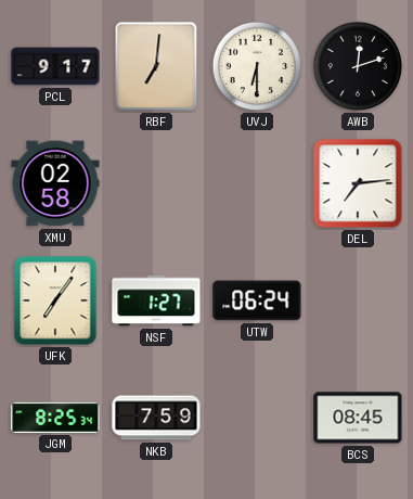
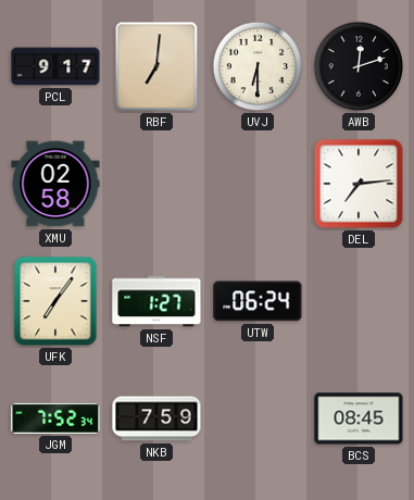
JGM: 8:25 -> 7:52
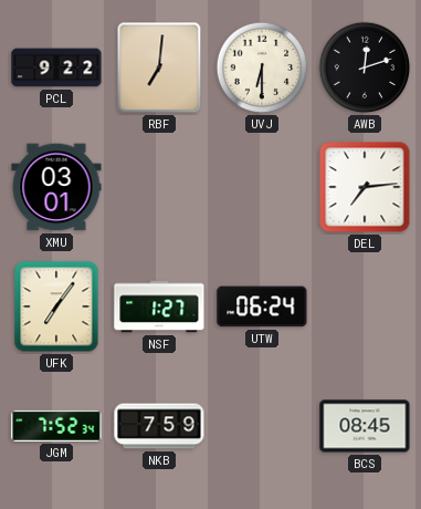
PCL: 9:17 -> 9:22
XMU: 02:58 -> 03:01
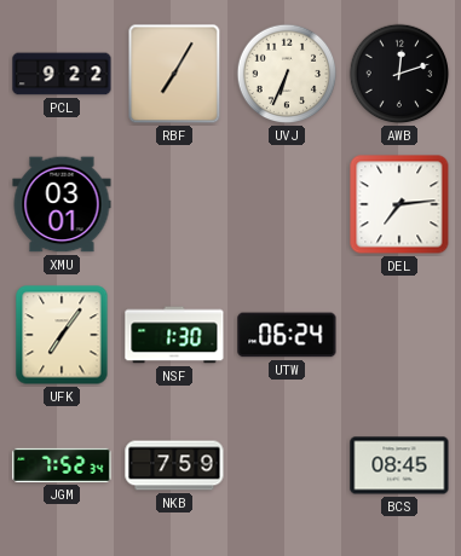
RBF: 7:01 -> 7:05
UVJ: 6:30 -> 6:34
NSF: 1:27 -> 1:30
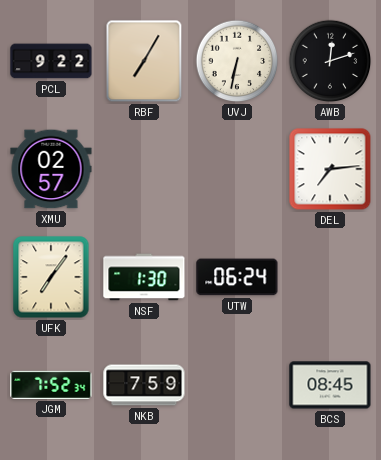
UVJ: 6:34 -> 6:32
XMU: 03:01 -> 02:57
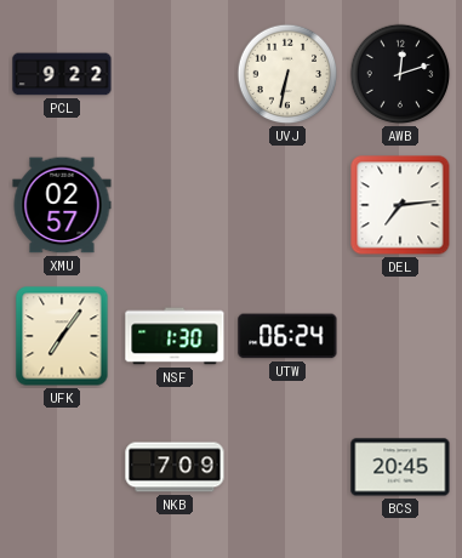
RBF: 7:05 -> none
JGM: 7:52 -> none
NKB: 7:59 -> 7:09
BCS: 08:45 -> 20:45
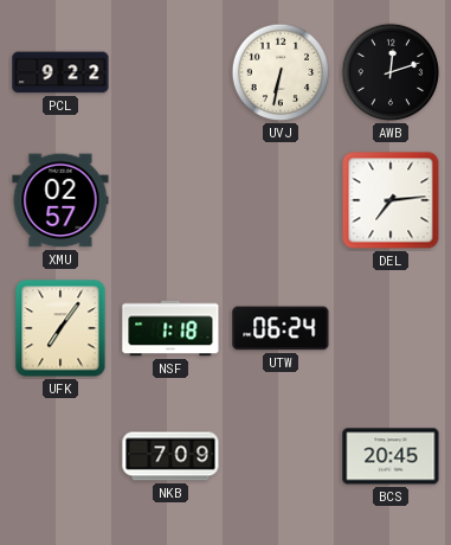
NSF: 1:30 -> 1:18
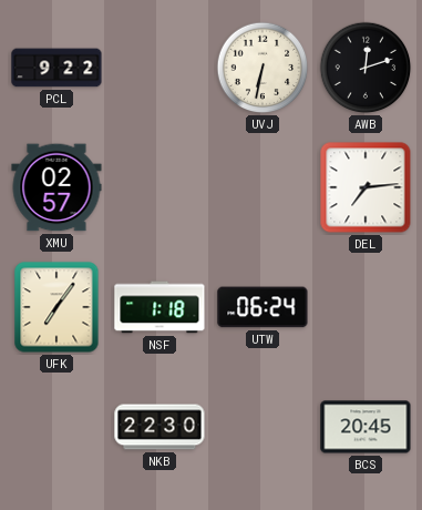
NKB: 7:09 -> 22:30
